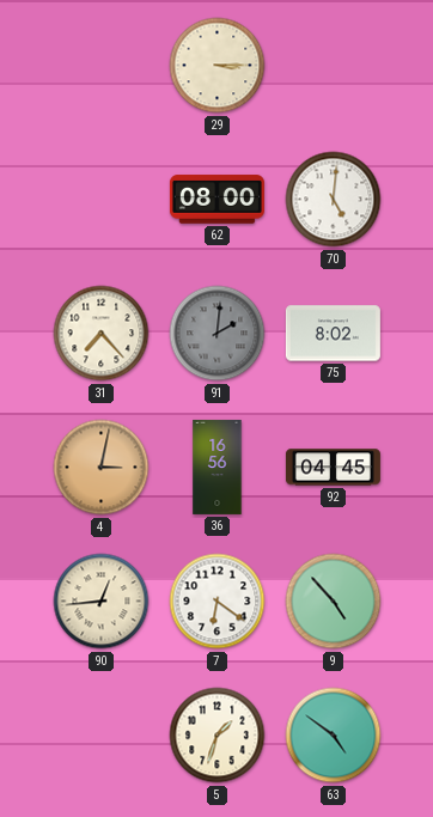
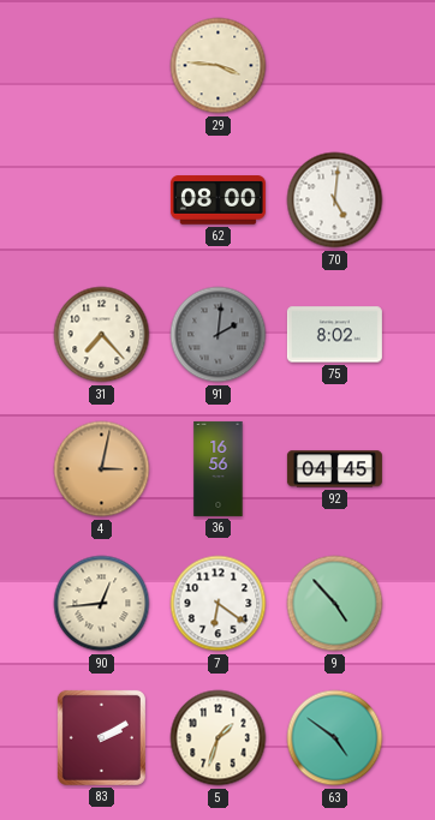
29: 3:15 -> 3:46
83: none -> 2:10
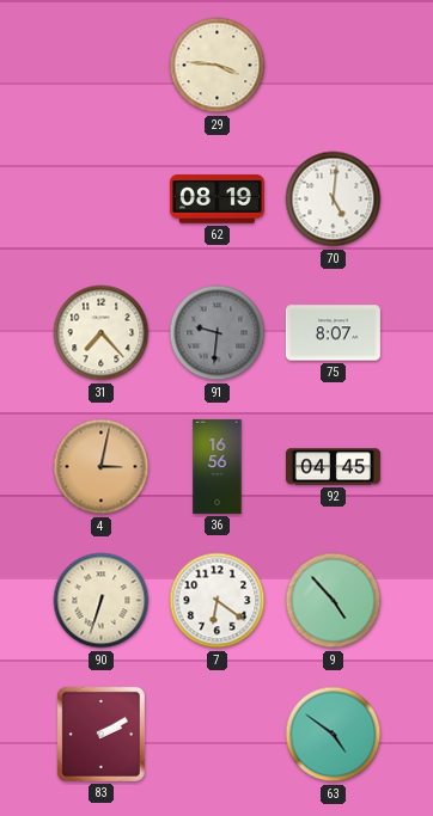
62: 08:00 -> 08:19
91: 2:01 -> 9:31
75: 8:02 -> 8:07
90: 12:44 -> 6:33
5: 1:33 -> none
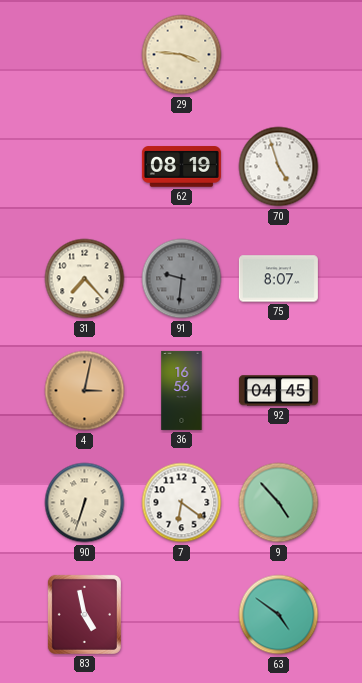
70: 5:01 -> 4:57
83: 2:10 -> 4:58
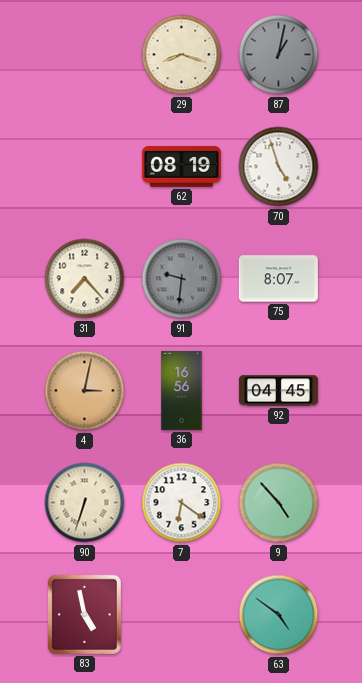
29: 3:46 -> 8:18
87: none -> 1:02
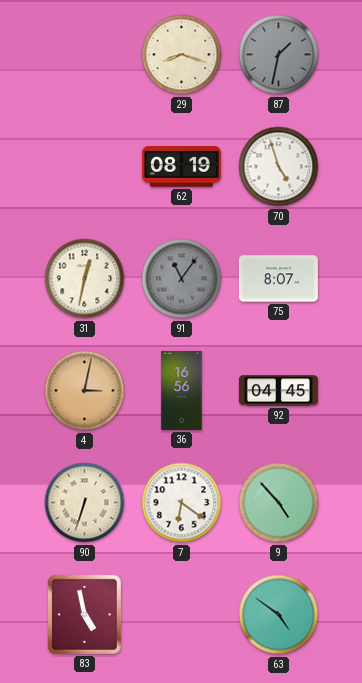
87: 1:02 -> 1:32
31: 7:23 -> 12:32
91: 9:31 -> 11:06
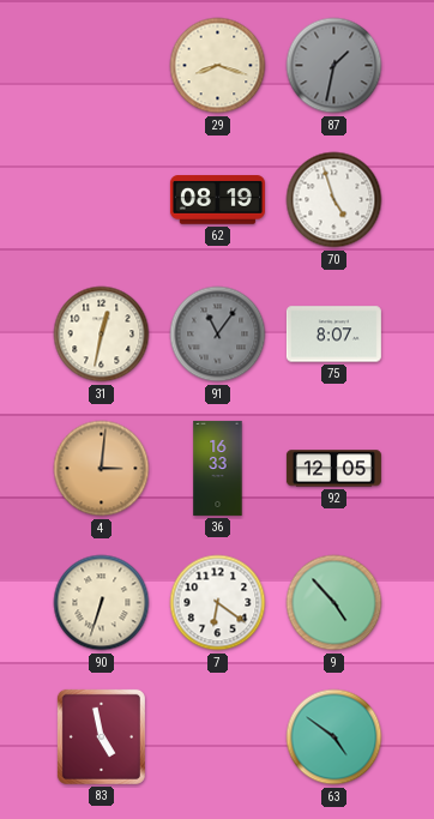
4: 3:02 -> 3:01
36: 16:56 -> 16:33
92: 04:45 -> 12:05
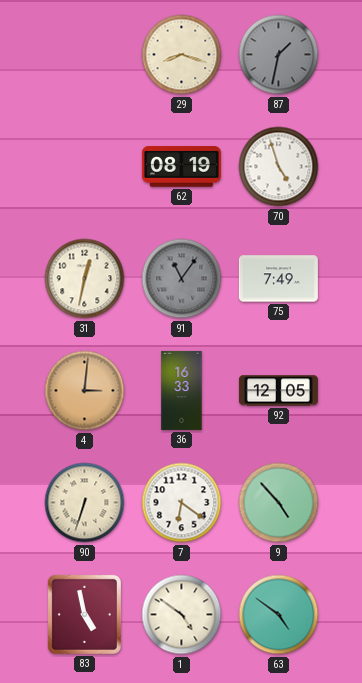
75: 8:07 -> 7:49
1: none -> 4:51
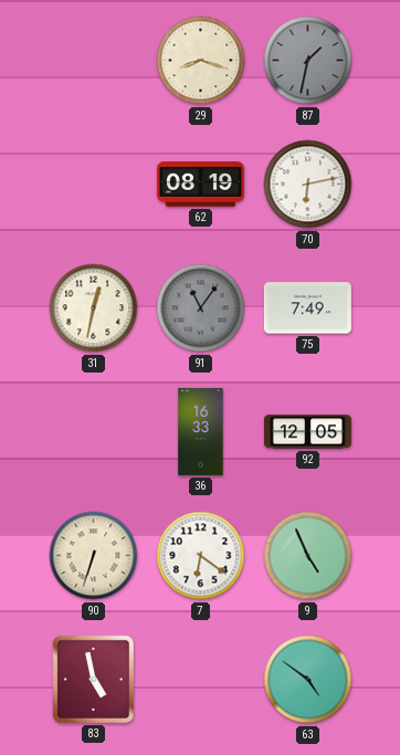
70: 4:57 -> 6:13
4: 3:01 -> none
9: 4:53 -> 4:56
1: 4:51 -> none
